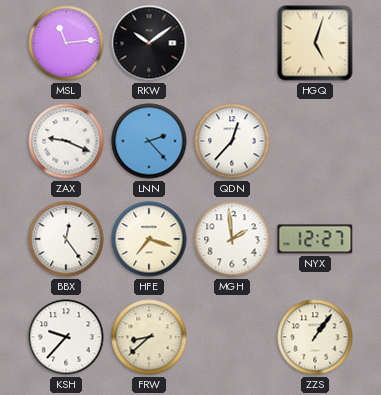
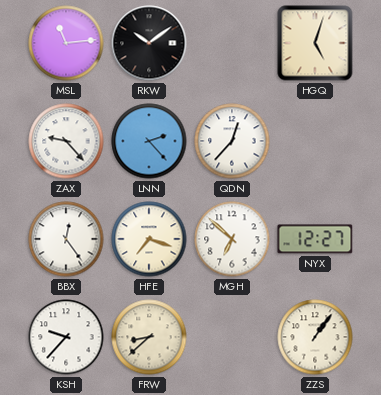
ZAX: 9:19 -> 9:23
MGH: 1:59 -> 6:52
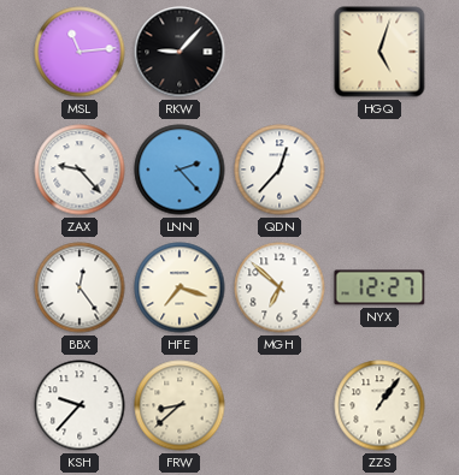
RKW: 10:09 -> 9:07
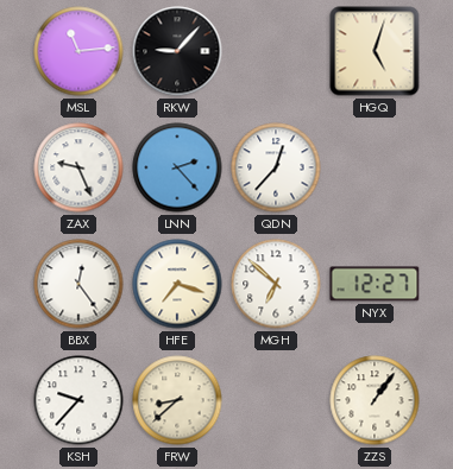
ZAX: 9:23 -> 9:26
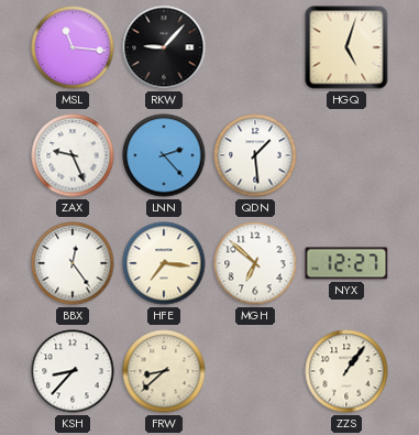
MSL: 11:14 -> 11:16
QDN: 12:37 -> 1:29
HFE: 7:18 -> 7:16
KSH: 9:37 -> 8:37
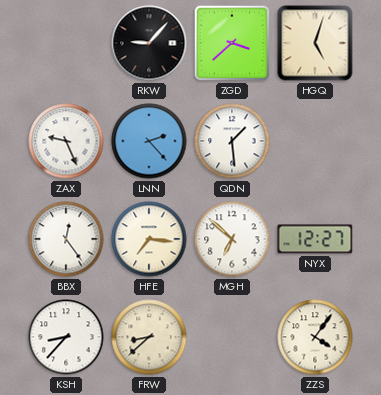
MSL: 11:16 -> none
ZGD: none -> 3:38
ZZS: 1:06 -> 4:06
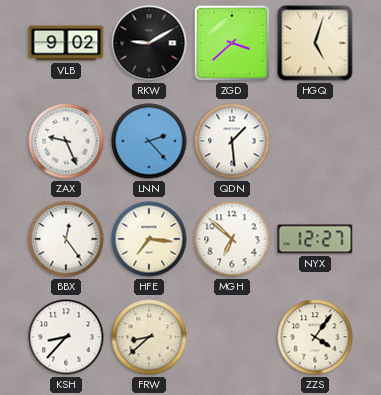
VLB: none -> 9:02
RKW: 9:07 -> 9:10
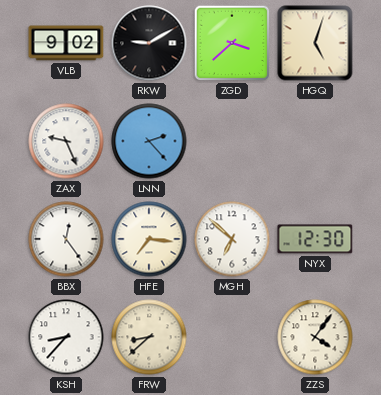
QDN: 1:29 -> none
NYX: 12:27 -> 12:30
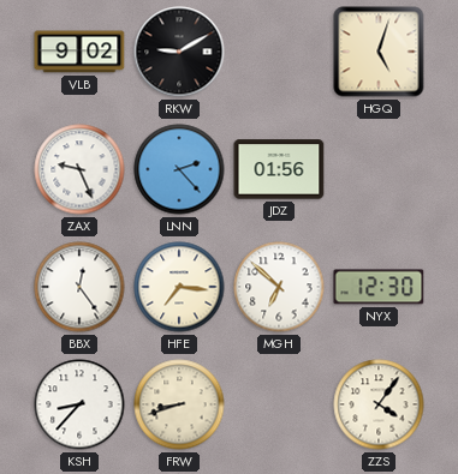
ZGD: 3:38 -> none
JDZ: none -> 01:56
FRW: 8:38 -> 8:42
